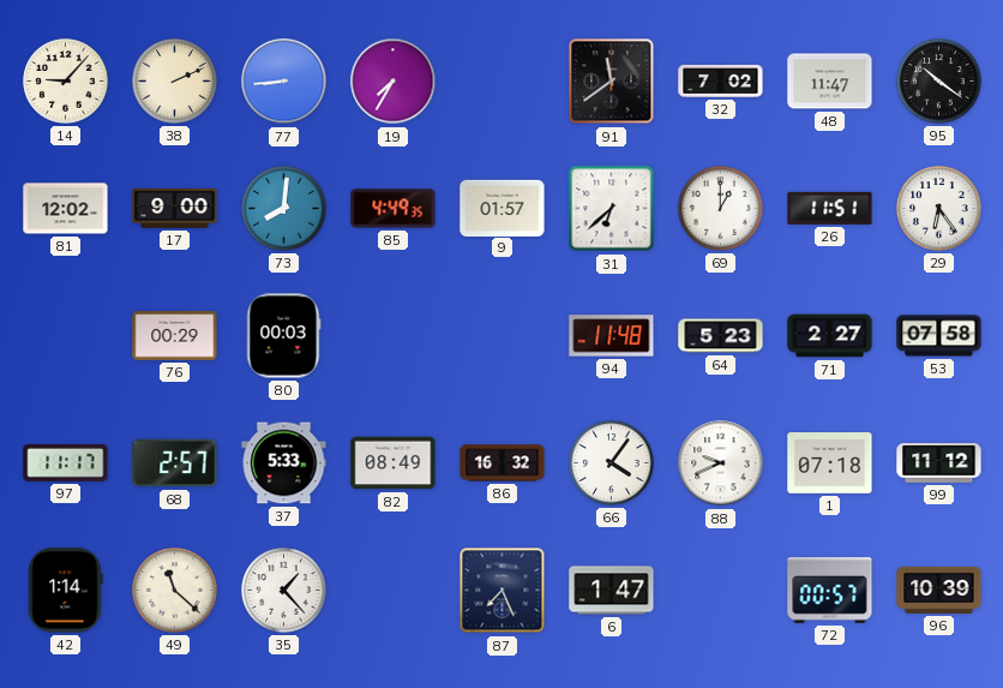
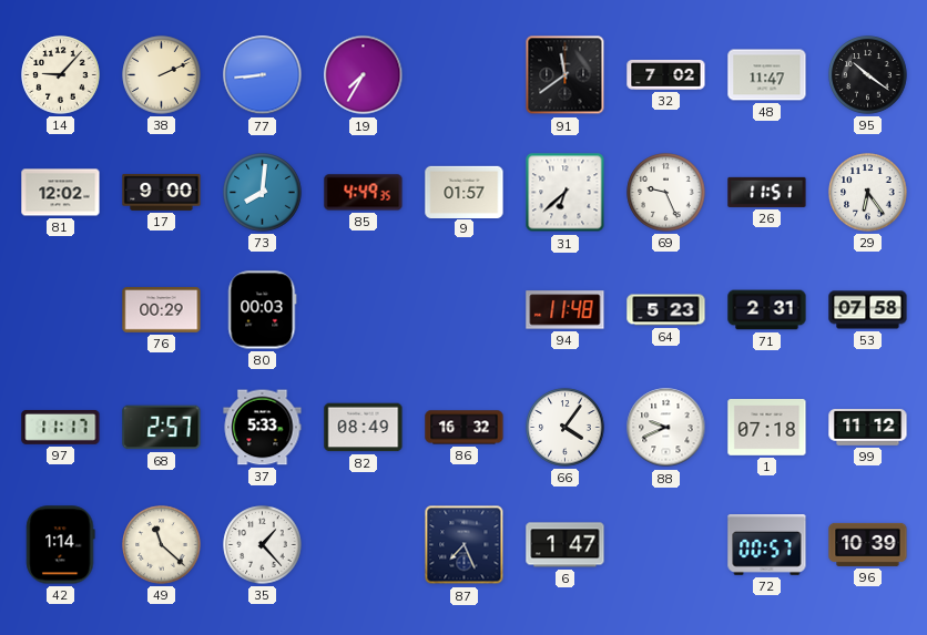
69: 1:00 -> 9:26
71: 2:27 -> 2:31
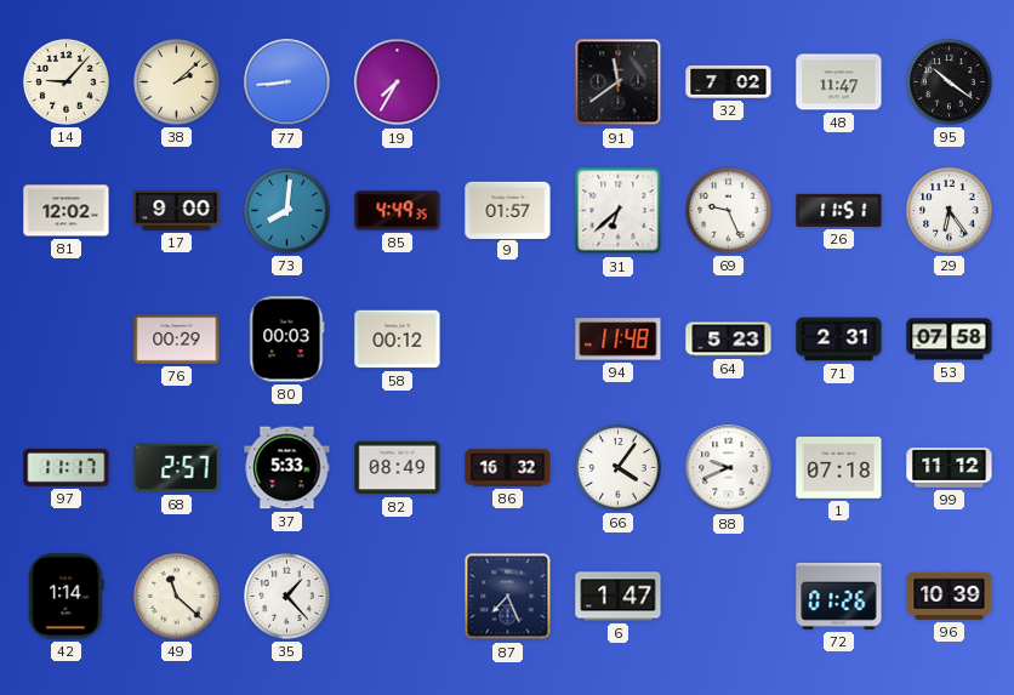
38: 2:11 -> 2:08
58: none -> 00:12
72: 00:57 -> 01:26
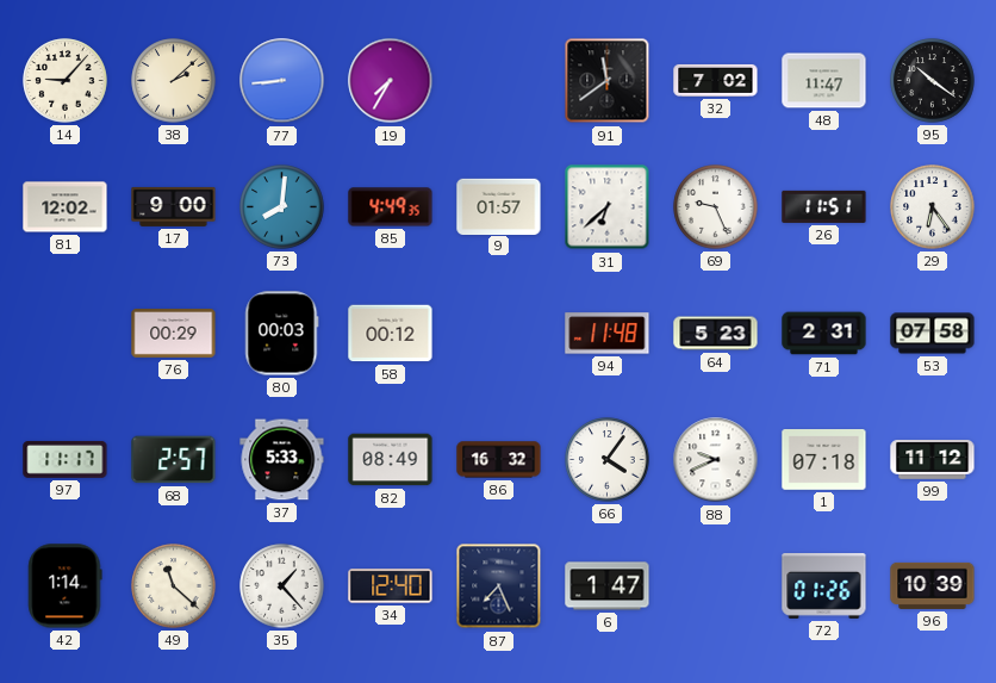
34: none -> 12:40
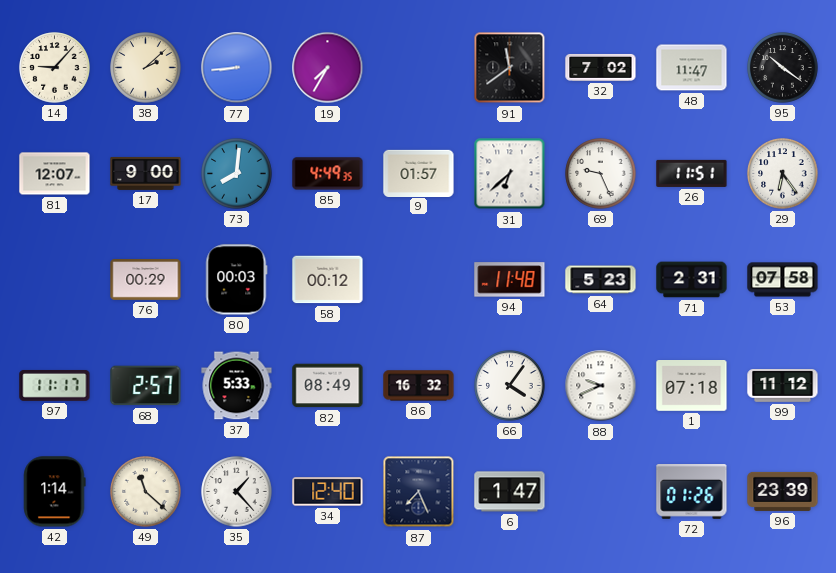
81: 12:02 -> 12:07
96: 10:39 -> 23:39
